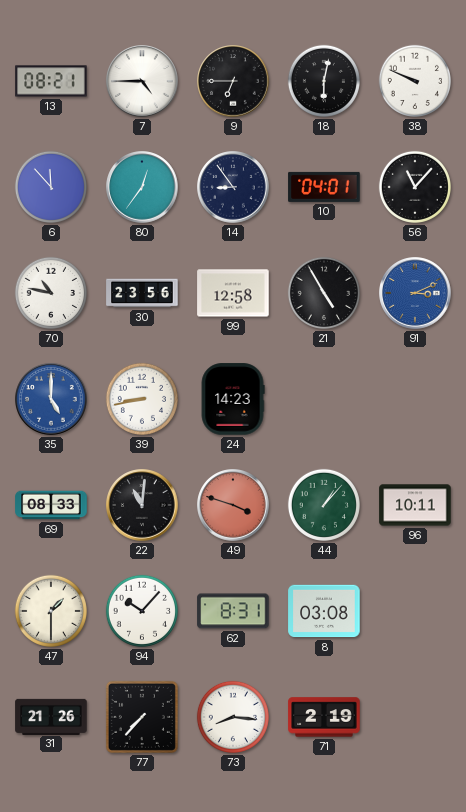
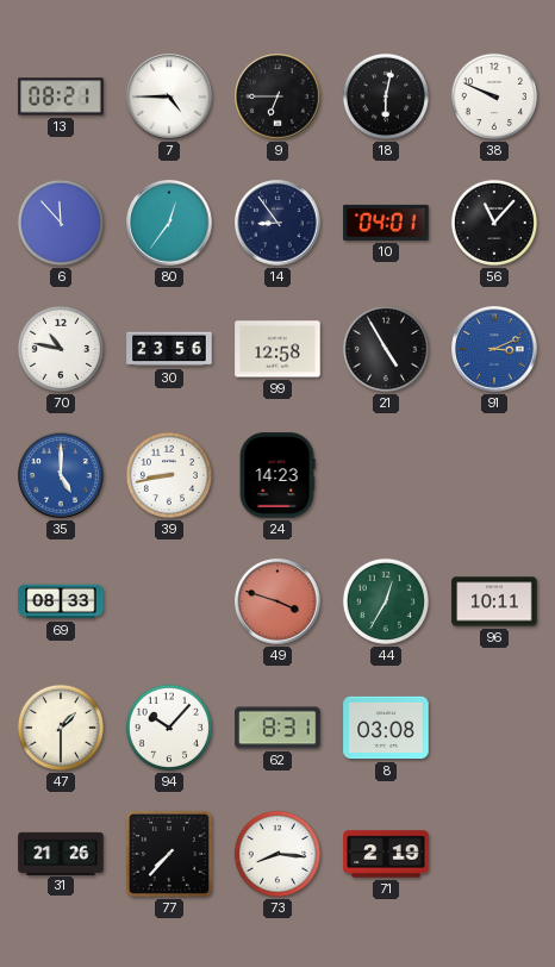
22: 11:01 -> none
44: 1:07 -> 12:35
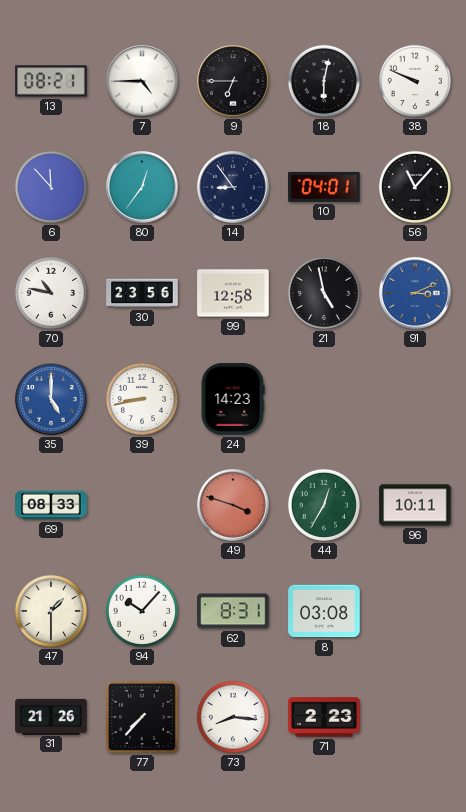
21: 4:55 -> 4:58
71: 2:19 -> 2:23
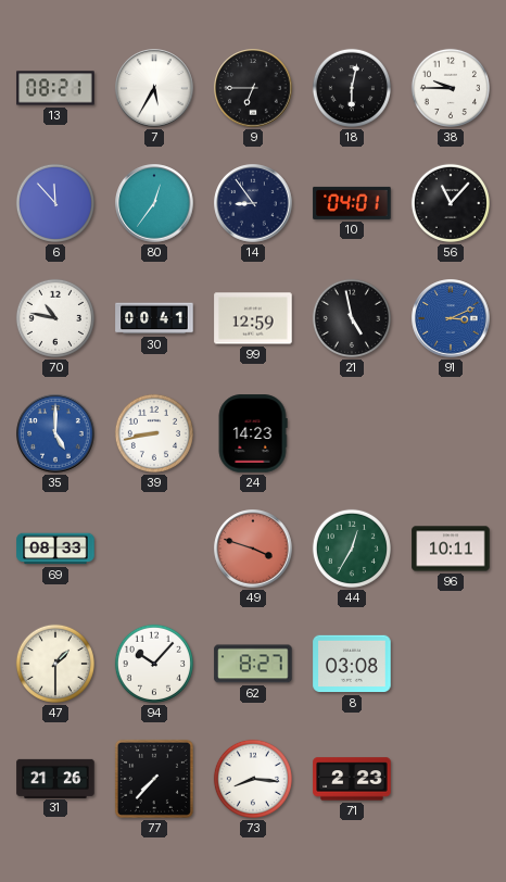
7: 4:45 -> 5:35
38: 9:49 -> 9:45
30: 23:56 -> 00:41
99: 12:58 -> 12:59
62: 8:31 -> 8:27
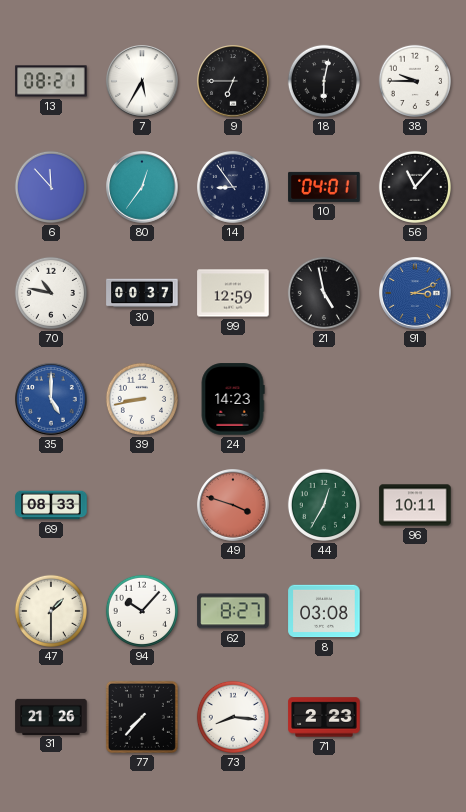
30: 00:41 -> 00:37
